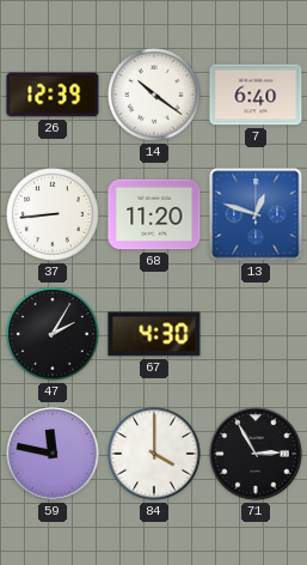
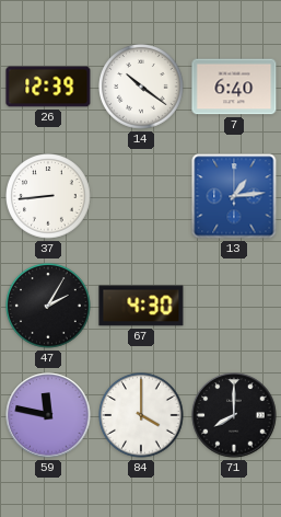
68: 11:20 -> none
13: 12:48 -> 1:14
71: 2:55 -> 8:00
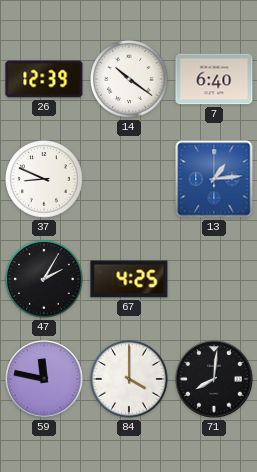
37: 8:44 -> 8:49
67: 4:30 -> 4:25
71: 8:00 -> 8:01
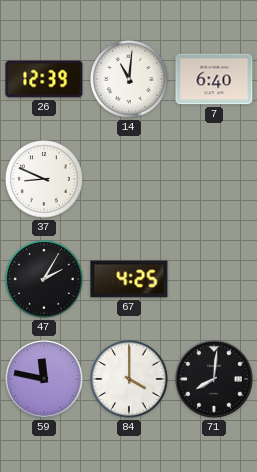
14: 10:21 -> 11:01
13: 1:14 -> none
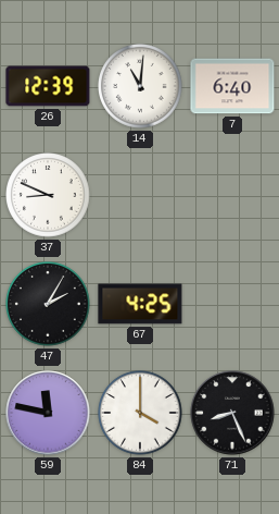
71: 8:01 -> 8:26
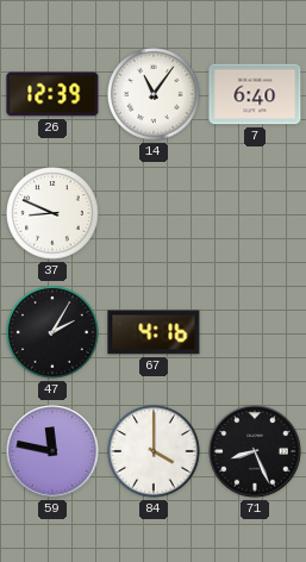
14: 11:01 -> 11:06
67: 4:25 -> 4:16
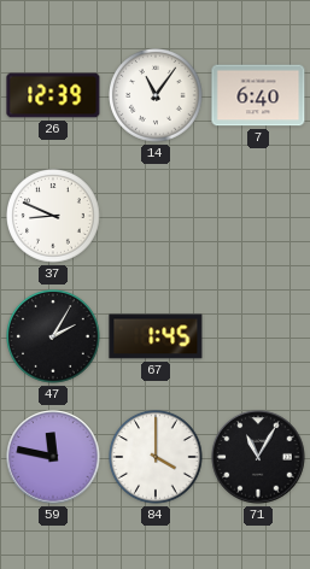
67: 4:16 -> 1:45
71: 8:26 -> 11:05
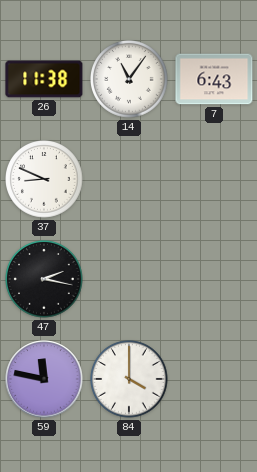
26: 12:39 -> 11:38
7: 6:40 -> 6:43
47: 2:05 -> 2:17
67: 1:45 -> none
71: 11:05 -> none
